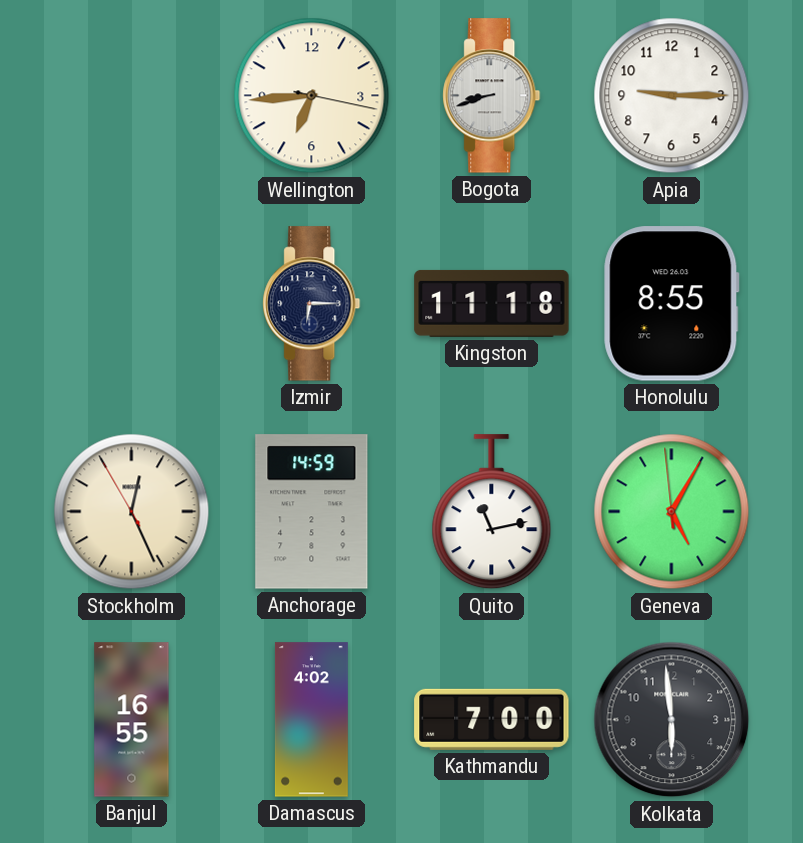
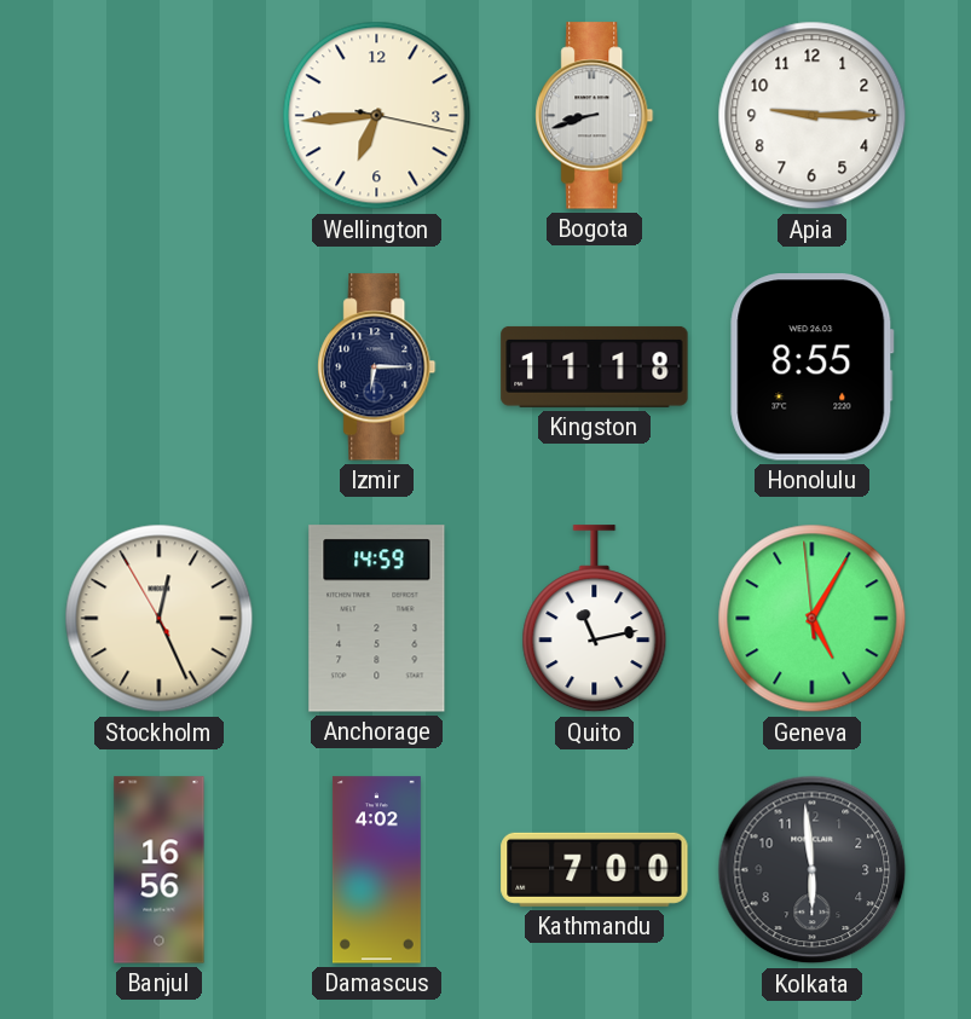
Banjul: 16:55 -> 16:56
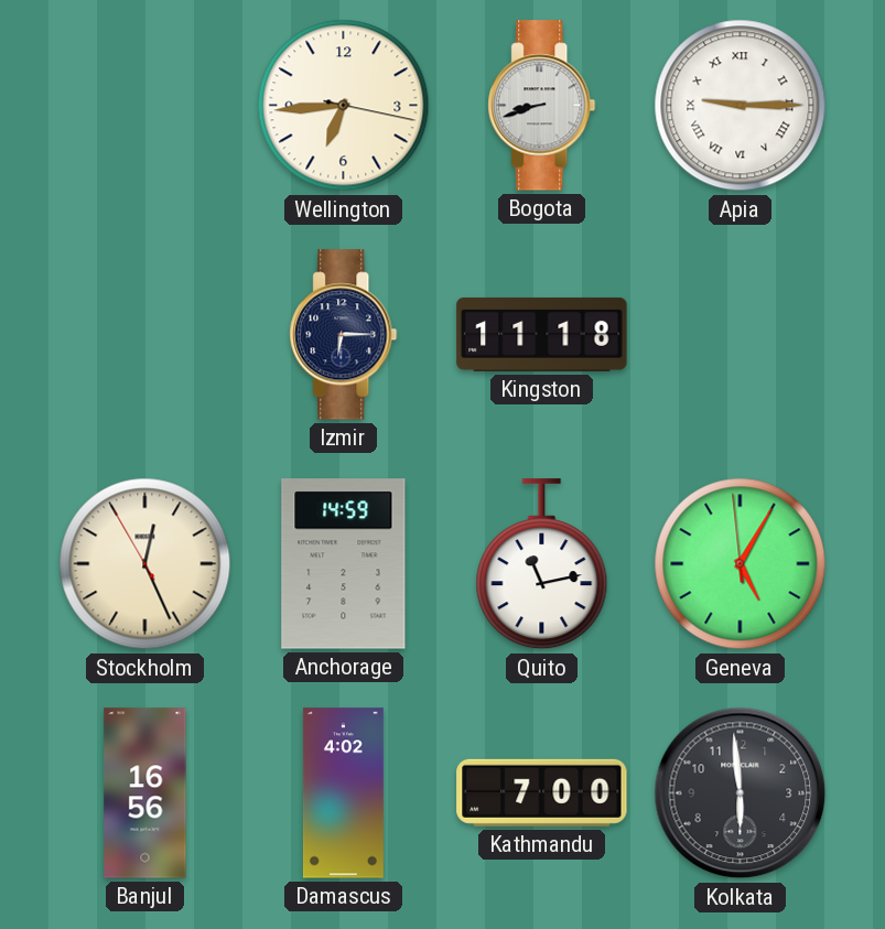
Apia numerals: Arabic -> Roman
Honolulu: 8:55 -> none
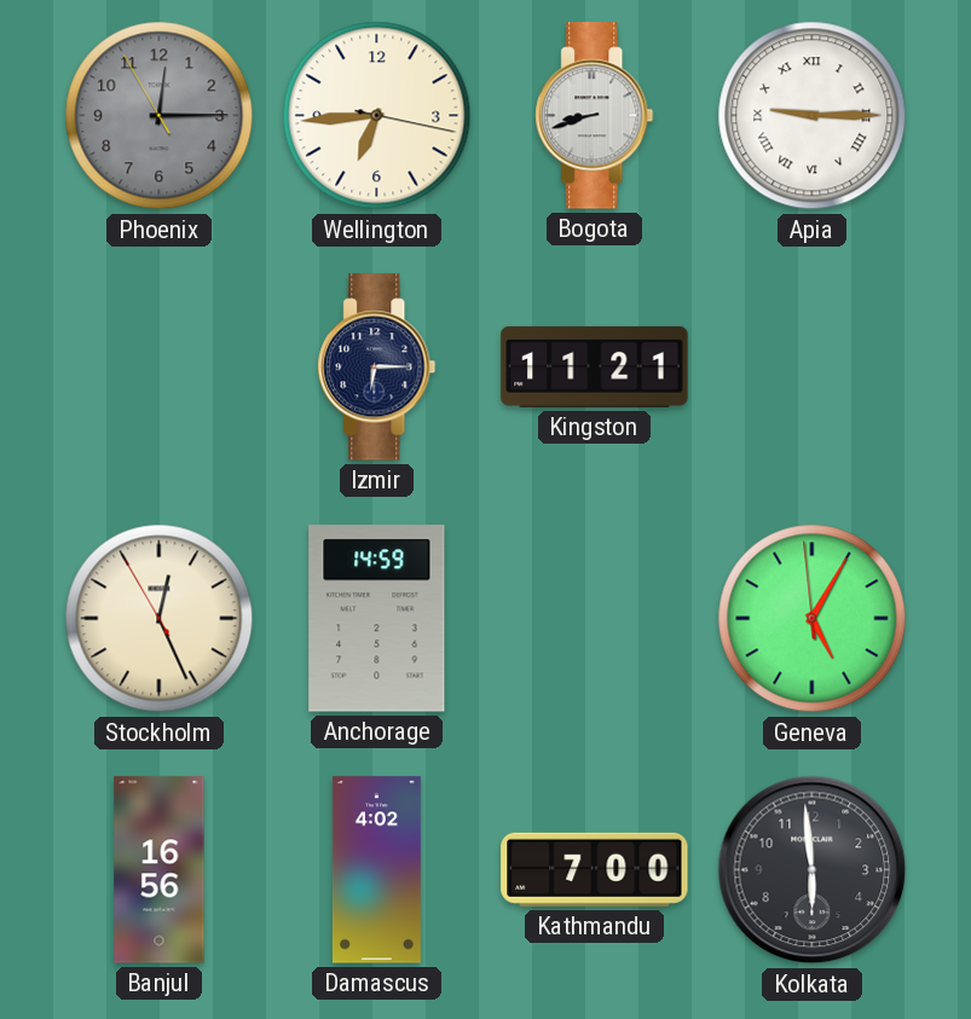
Phoenix: none -> 12:14
Kingston: 11:18 -> 11:21
Quito: 11:13 -> none
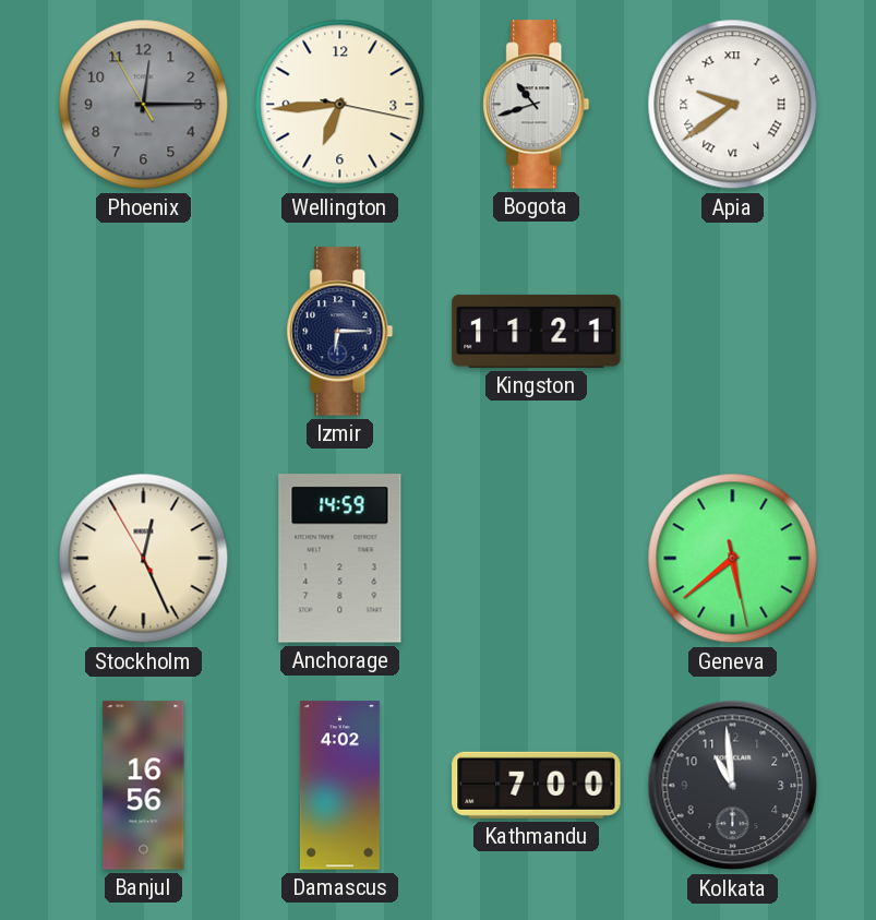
Bogota: 8:42 -> 10:42
Apia: 9:15 -> 9:39
Geneva: 5:04 -> 5:38
Kolkata: 5:59 -> 10:59
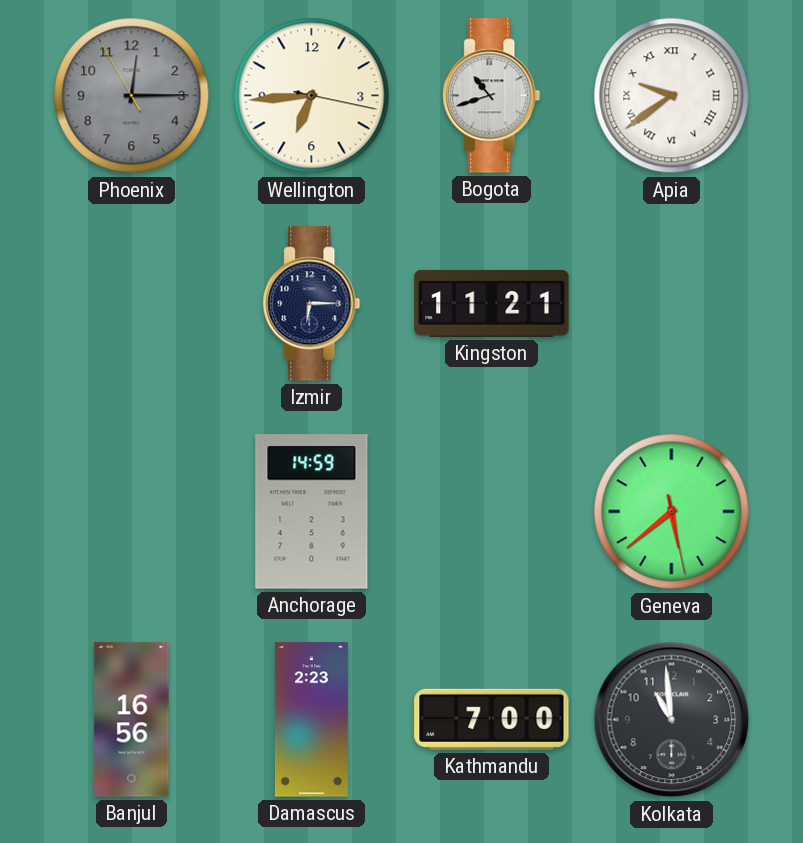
Stockholm: 12:25 -> none
Damascus: 4:02 -> 2:23
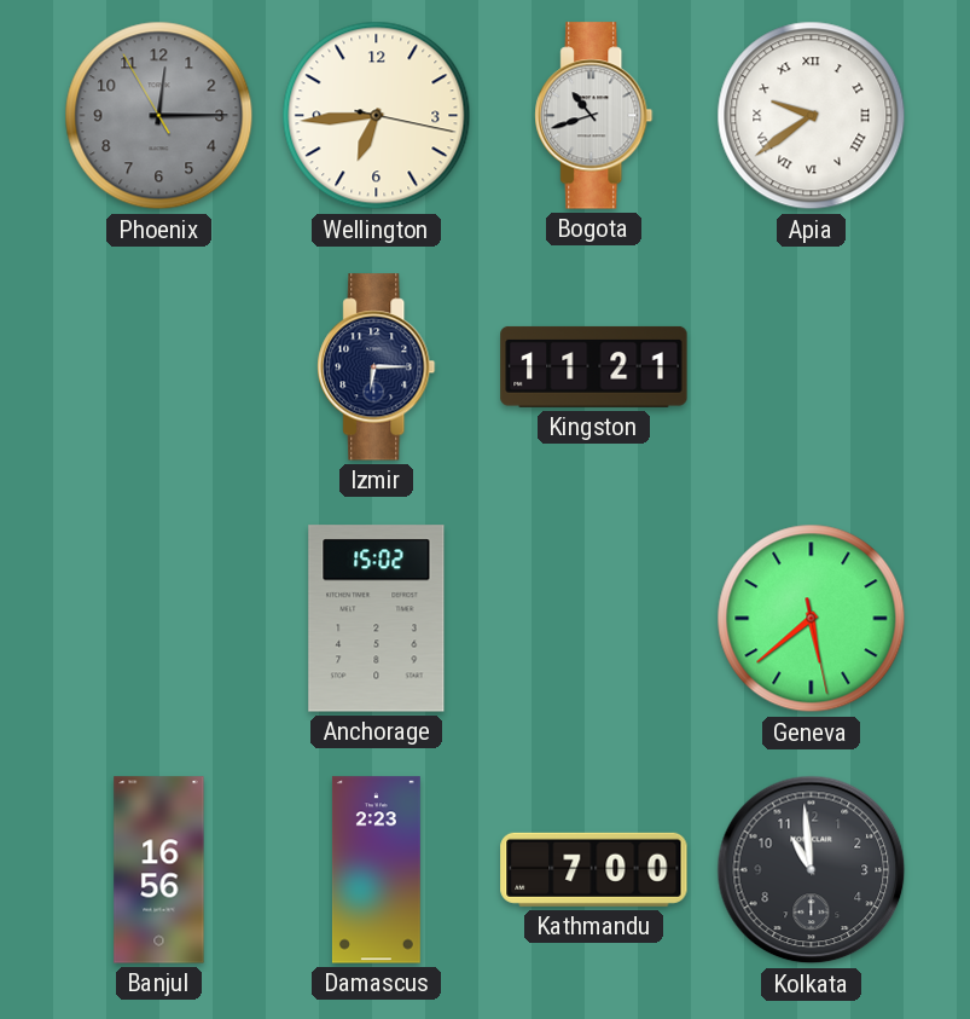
Anchorage: 14:59 -> 15:02
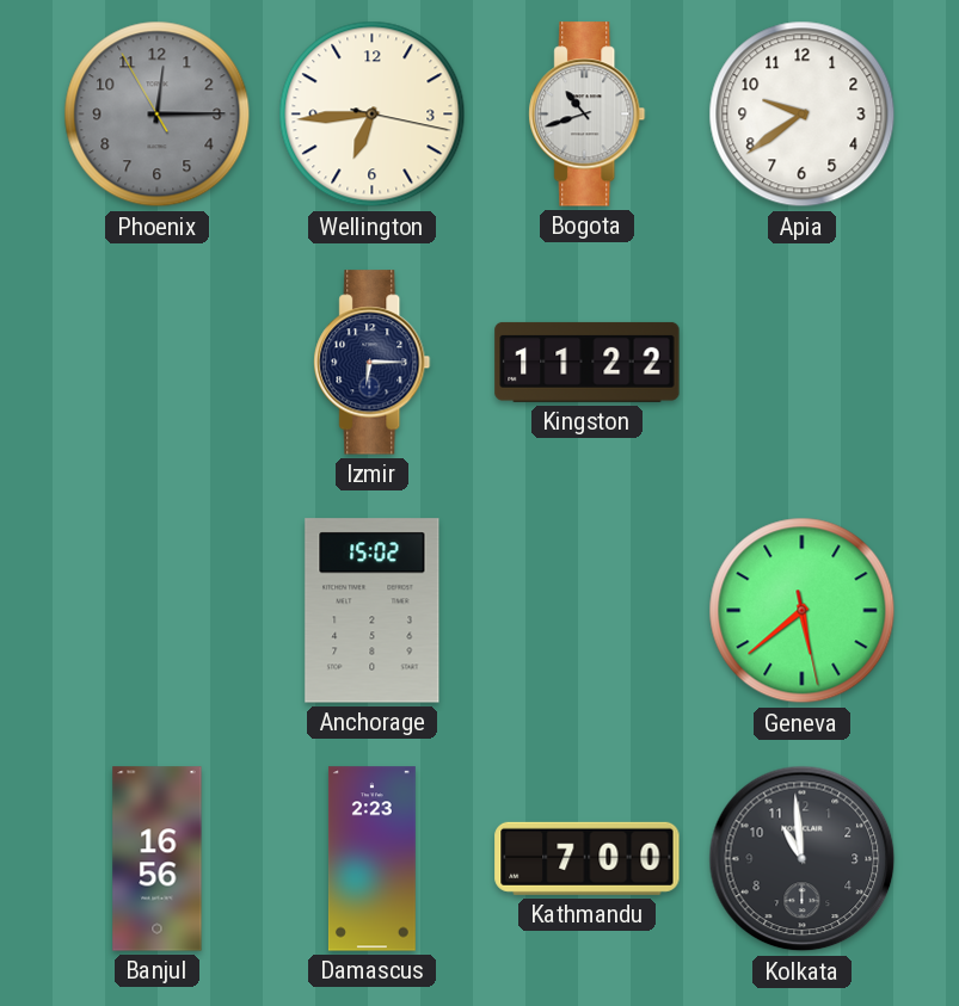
Apia numerals: Roman -> Arabic
Kingston: 11:21 -> 11:22
